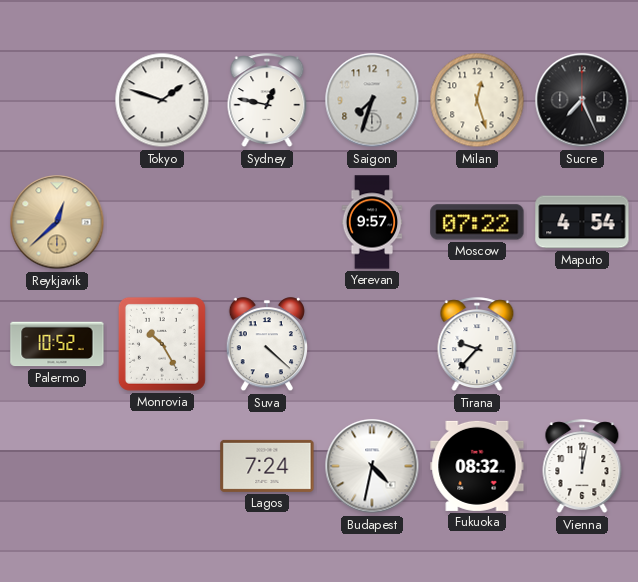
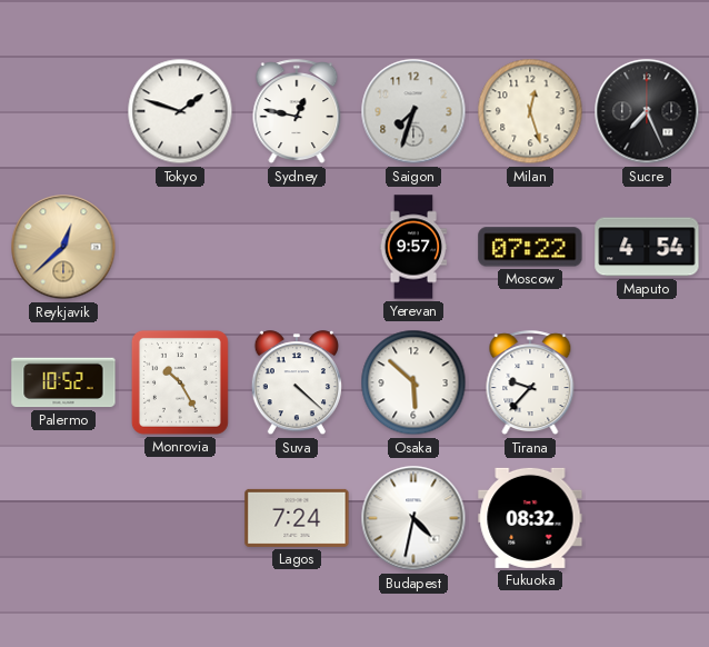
Osaka: none -> 5:52
Vienna: 12:02 -> none
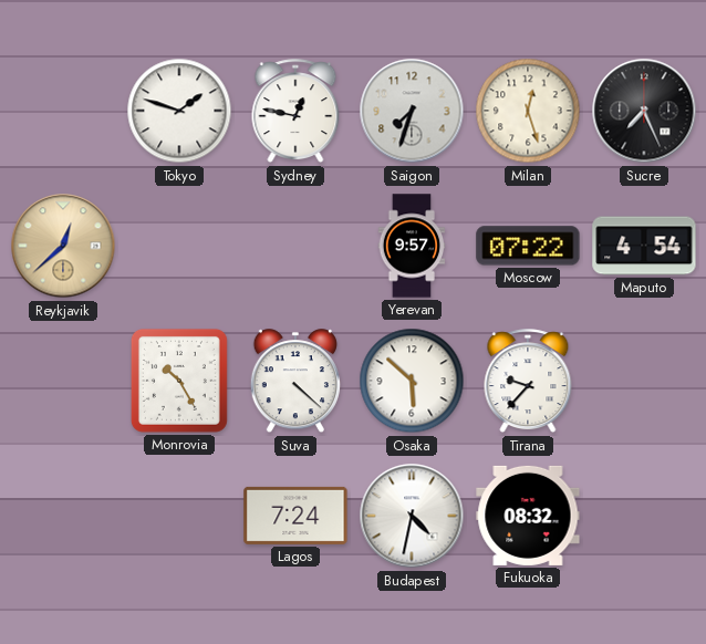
Palermo: 10:52 -> none
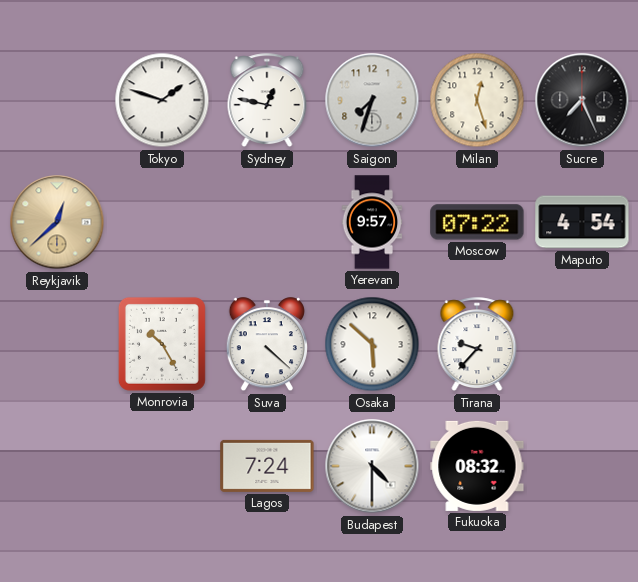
Budapest: 4:32 -> 4:30
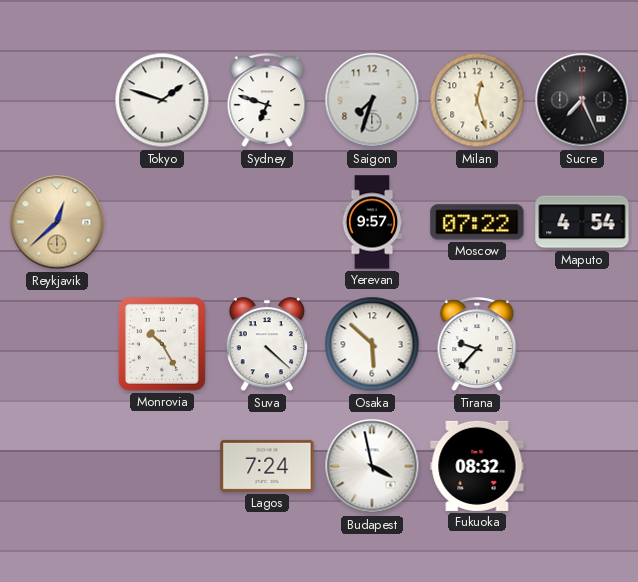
Sydney: 12:47 -> 6:48
Budapest: 4:30 -> 3:58
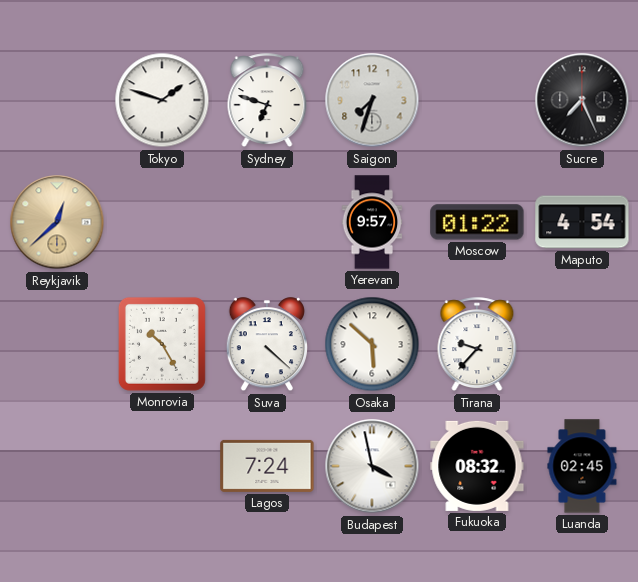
Milan: 12:27 -> none
Moscow: 07:22 -> 01:22
Luanda: none -> 02:45
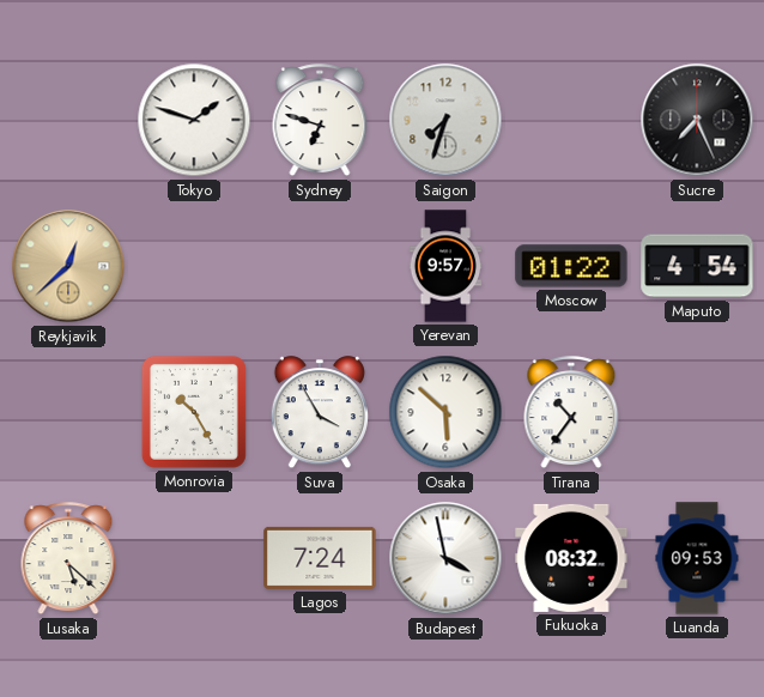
Suva: 4:22 -> 3:55
Tirana: 9:37 -> 10:36
Lusaka: none -> 5:22
Luanda: 02:45 -> 09:53
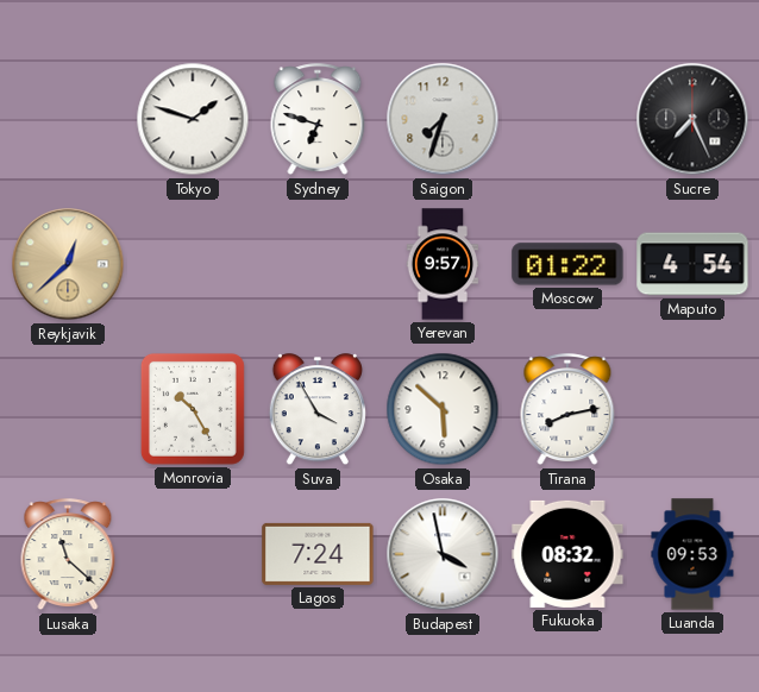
Tirana: 10:36 -> 8:13
Lusaka: 5:22 -> 11:22
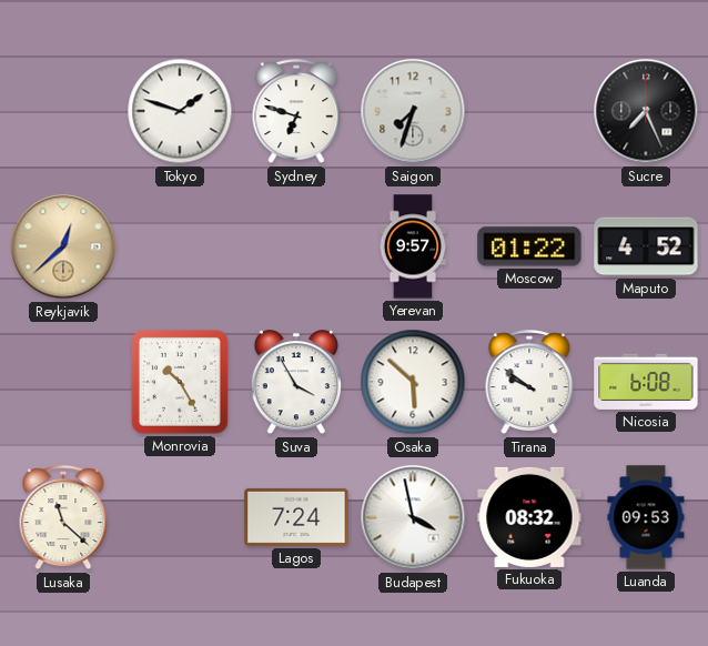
Maputo: 4:54 -> 4:52
Tirana: 8:13 -> 9:51
Nicosia: none -> 6:08
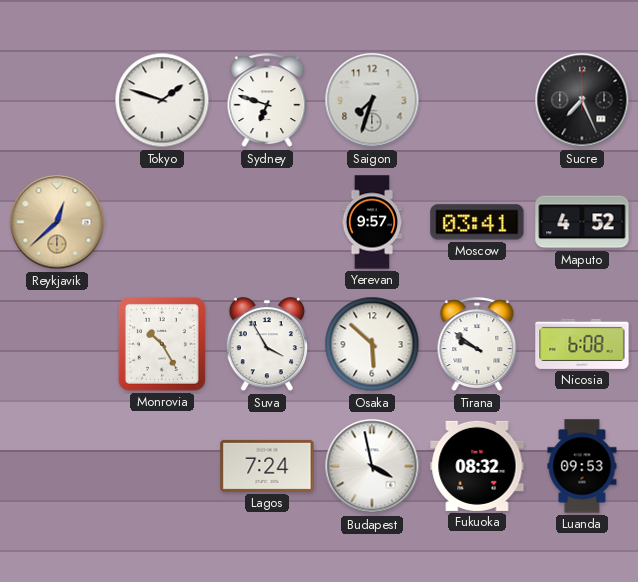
Moscow: 01:22 -> 03:41
Lusaka: 11:22 -> none
